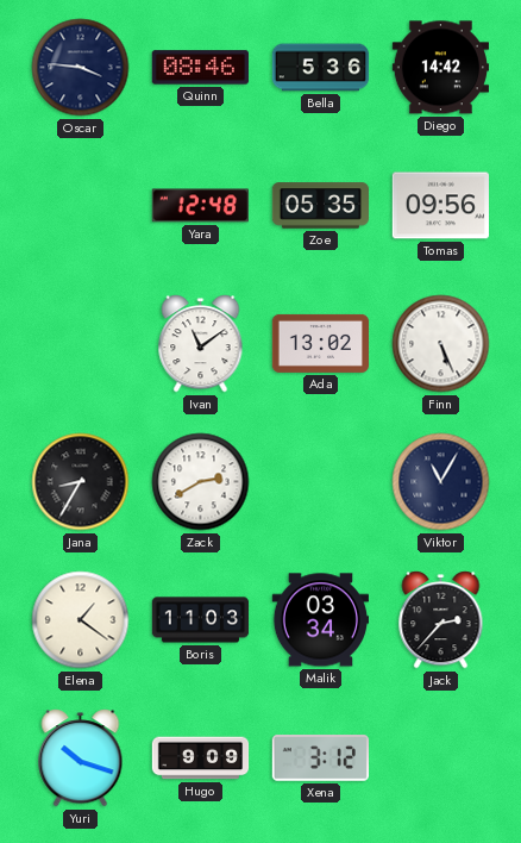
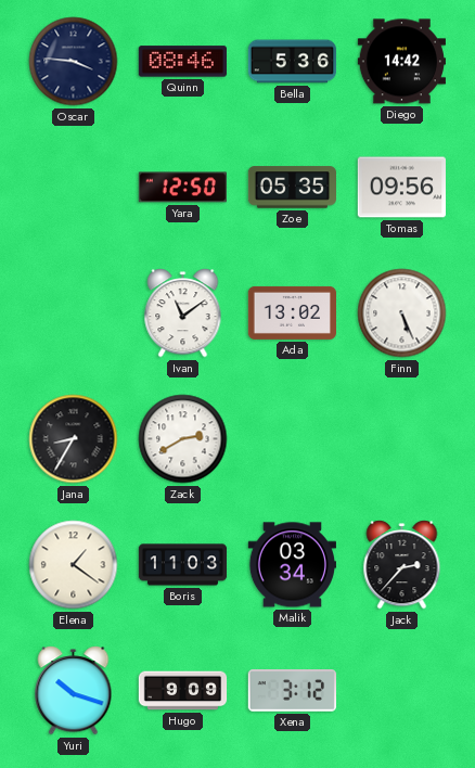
Yara: 12:48 -> 12:50
Viktor: 11:05 -> none
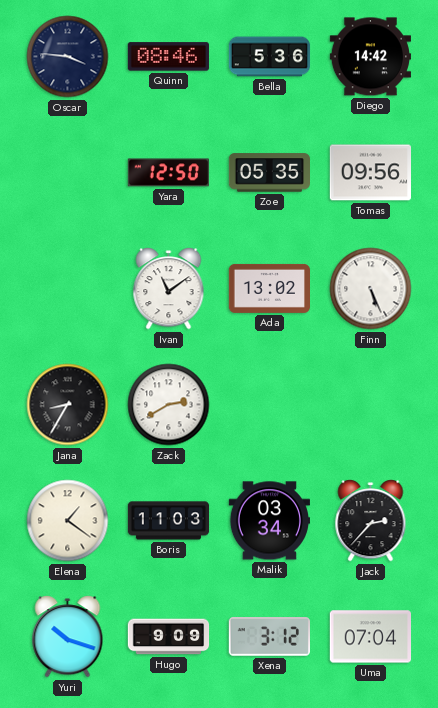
Uma: none -> 07:04
